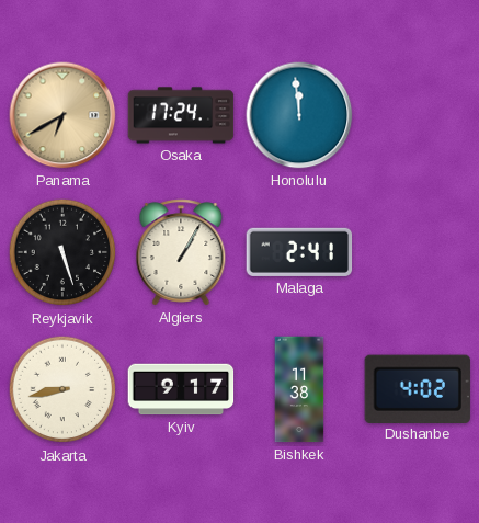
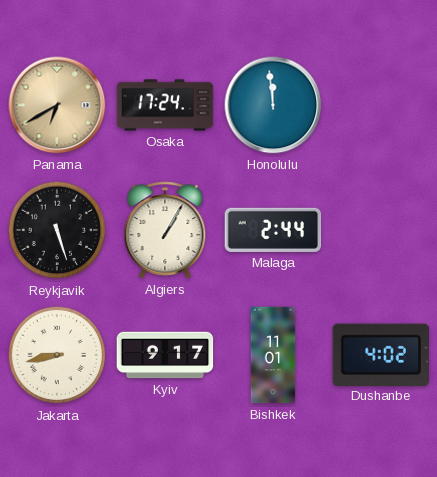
Malaga: 2:41 -> 2:44
Bishkek: 11:38 -> 11:01
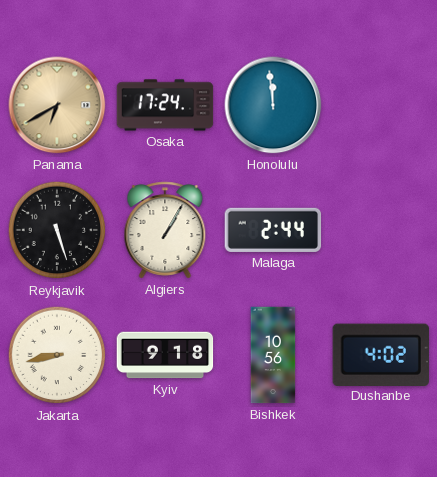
Kyiv: 9:17 -> 9:18
Bishkek: 11:01 -> 10:56
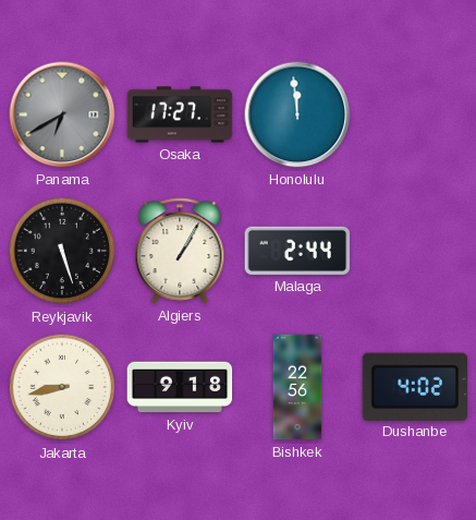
Panama dial: champagne -> grey
Osaka: 17:24 -> 17:27
Bishkek: 10:56 -> 22:56
